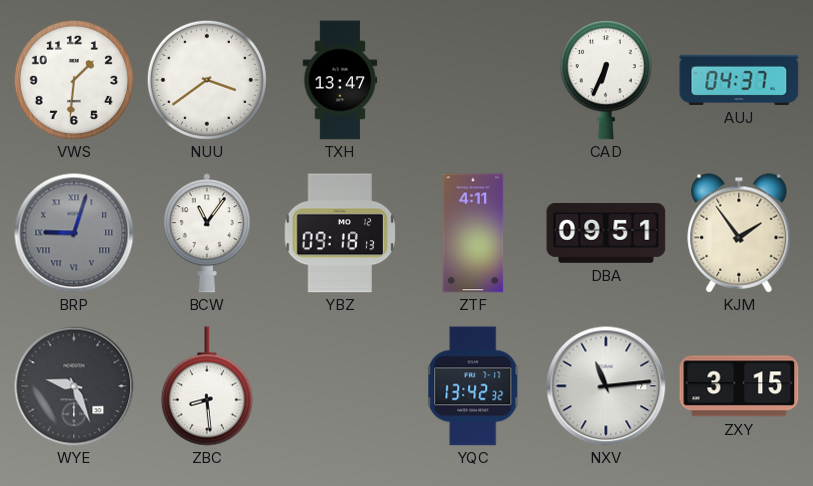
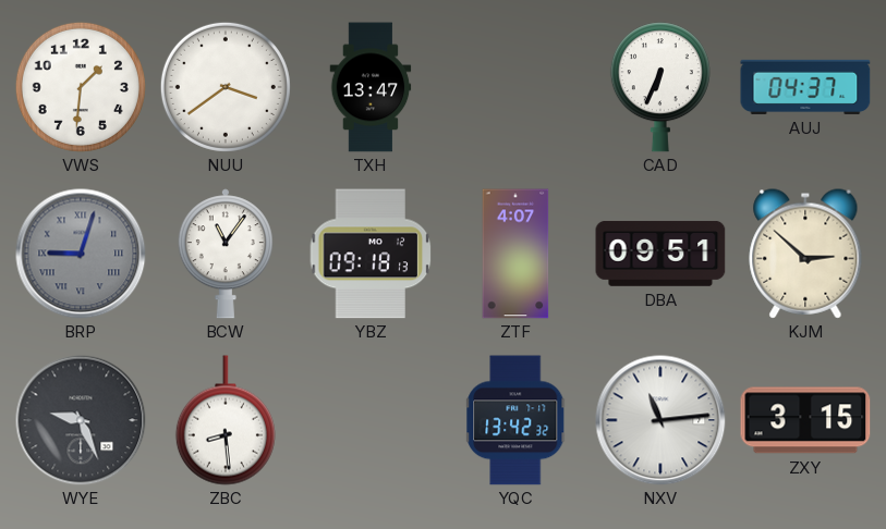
ZTF: 4:11 -> 4:07
KJM: 1:54 -> 2:52
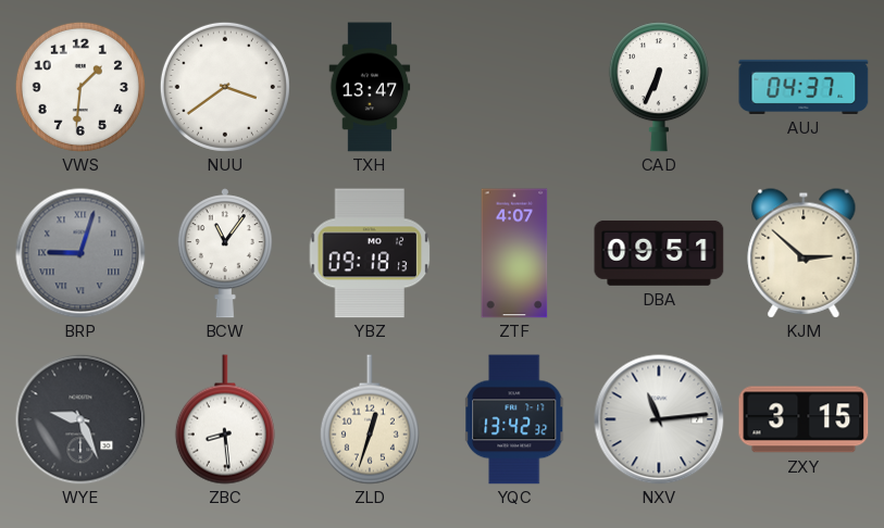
ZLD: none -> 12:33
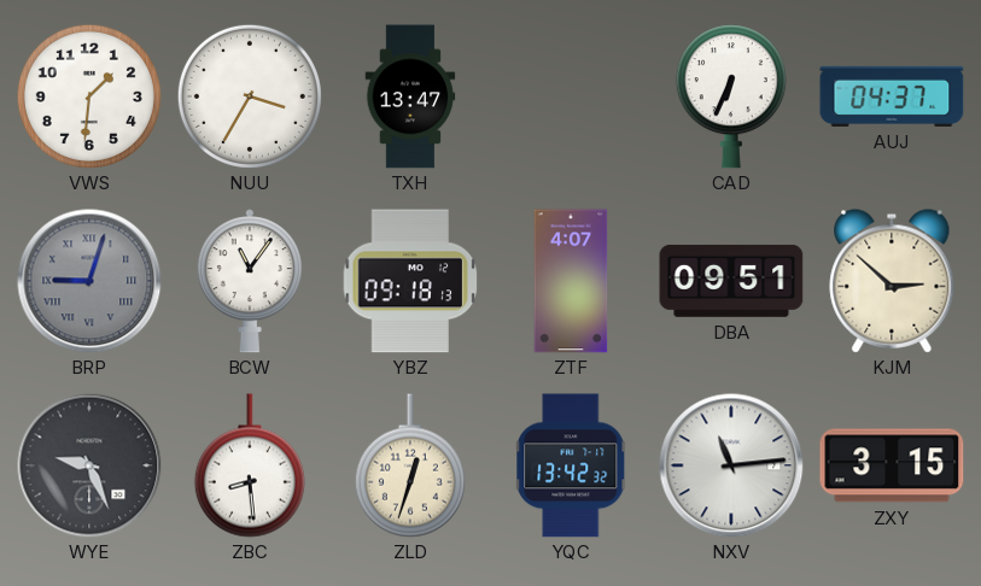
NUU: 3:39 -> 3:35
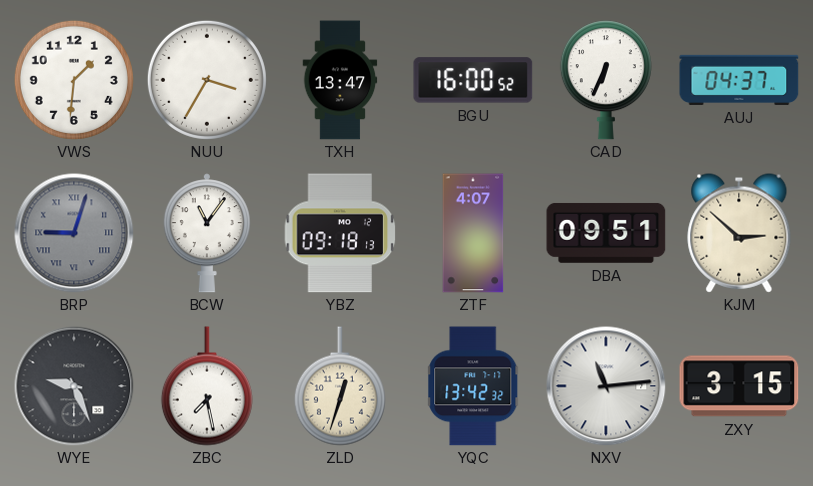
BGU: none -> 16:00
ZBC: 8:29 -> 7:28
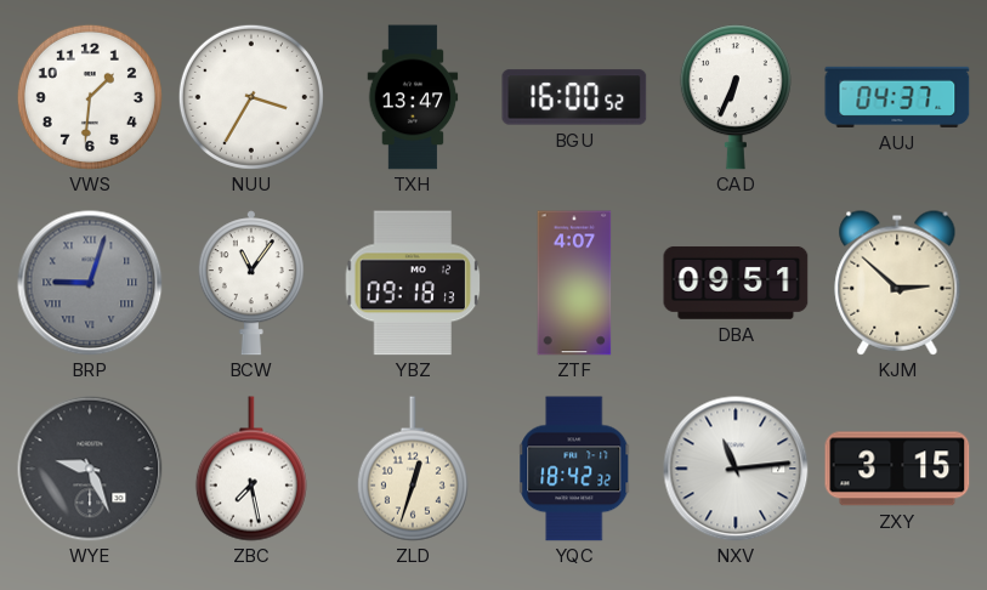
YQC: 13:42 -> 18:42
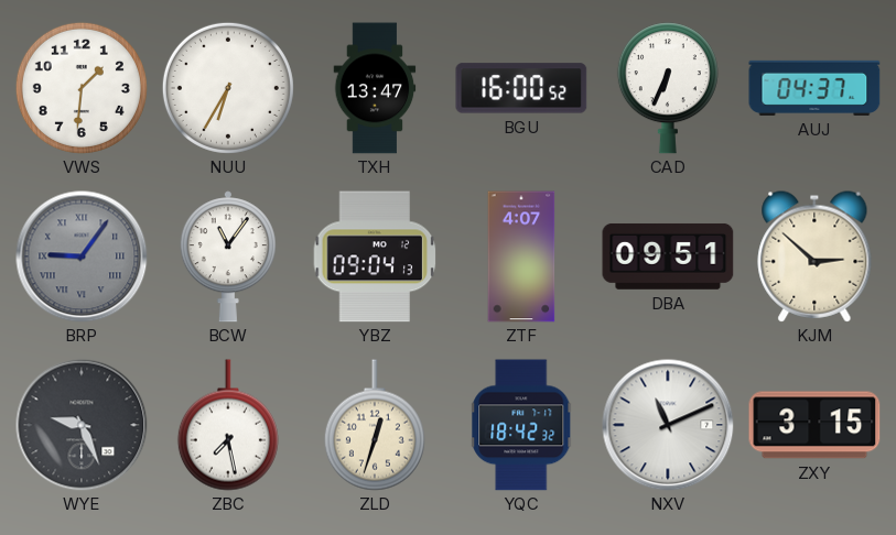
NUU: 3:35 -> 6:35
BRP: 9:03 -> 9:06
YBZ: 09:18 -> 09:04
NXV: 11:14 -> 11:11
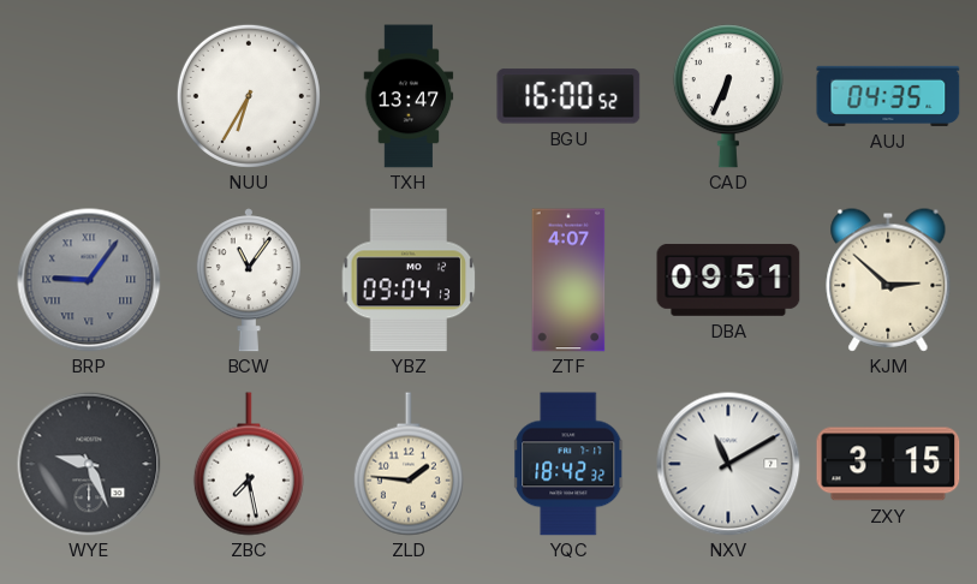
VWS: 1:31 -> none
AUJ: 04:37 -> 04:35
ZLD: 12:33 -> 1:46
NXV: 11:11 -> 11:10
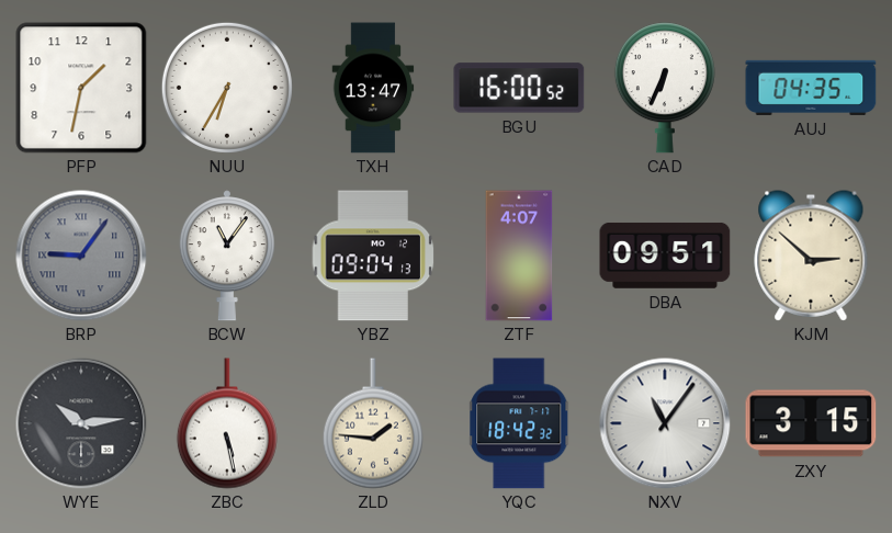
PFP: none -> 1:32
WYE: 9:26 -> 10:14
ZBC: 7:28 -> 5:28
NXV: 11:10 -> 11:06
